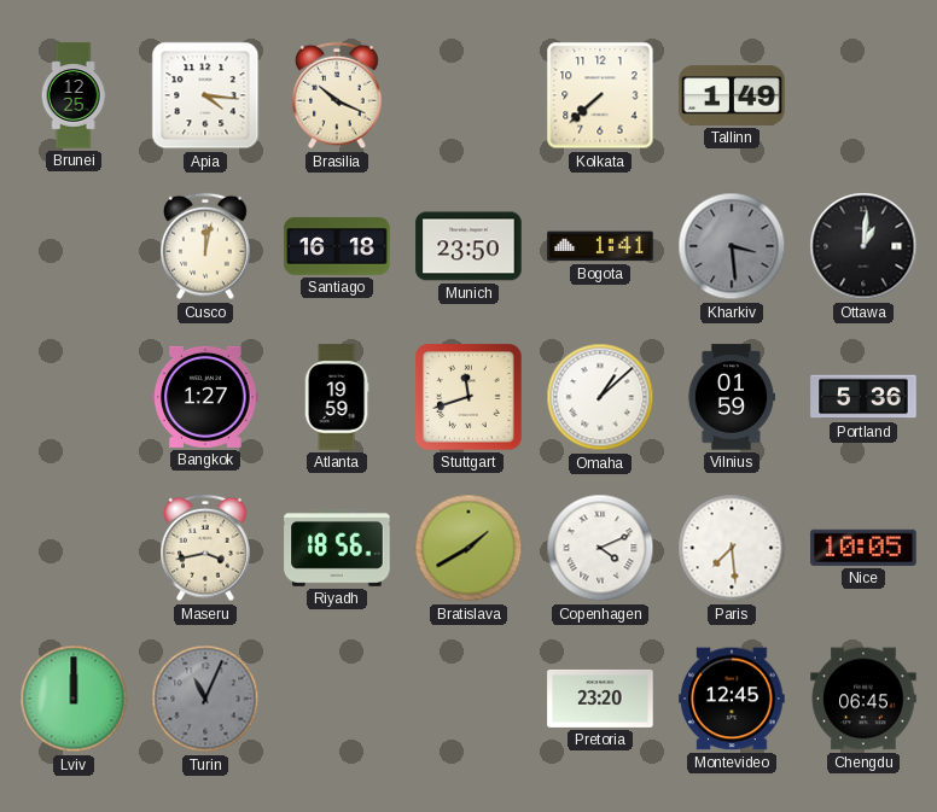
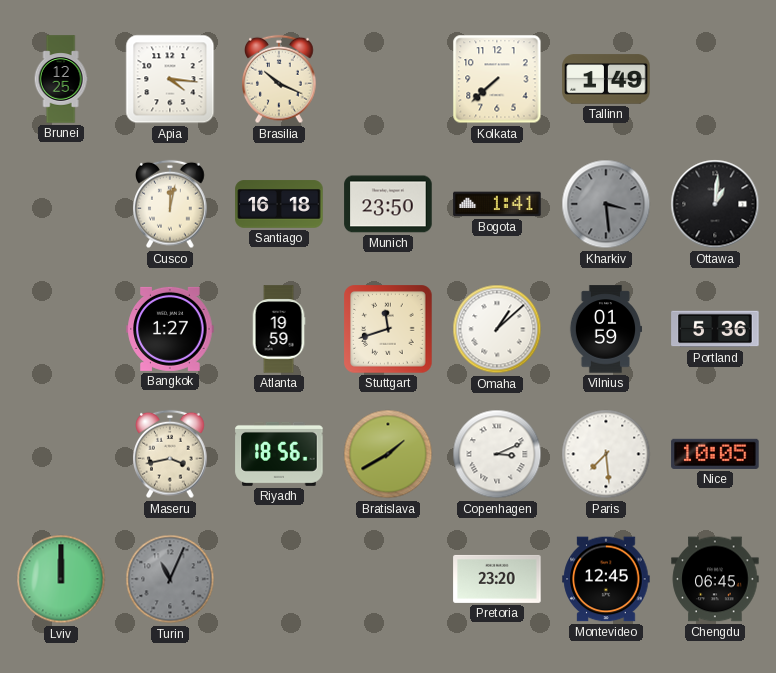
Copenhagen: 4:11 -> 3:11
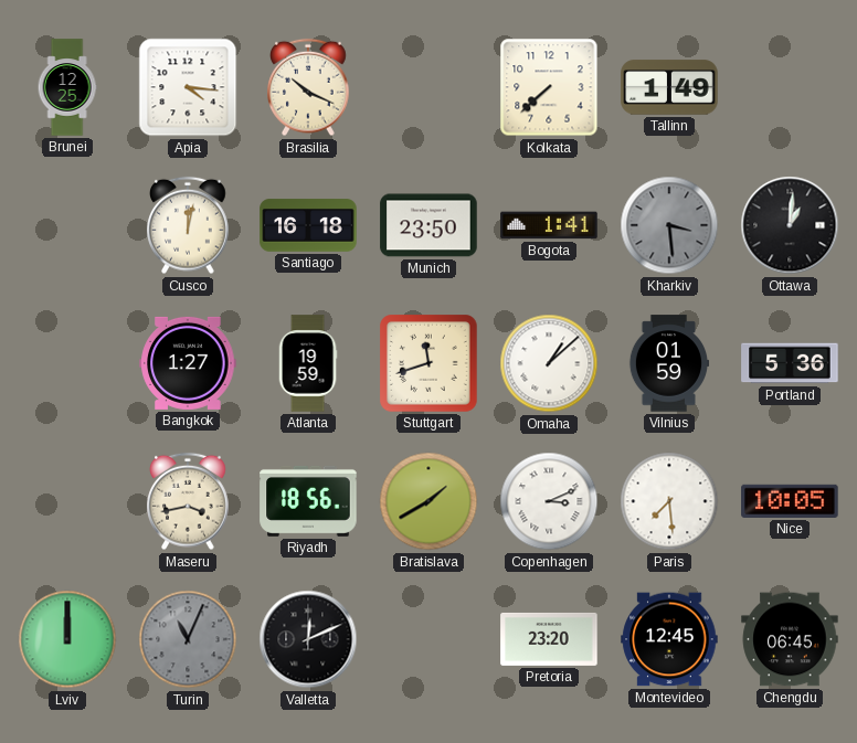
Valletta: none -> 12:11
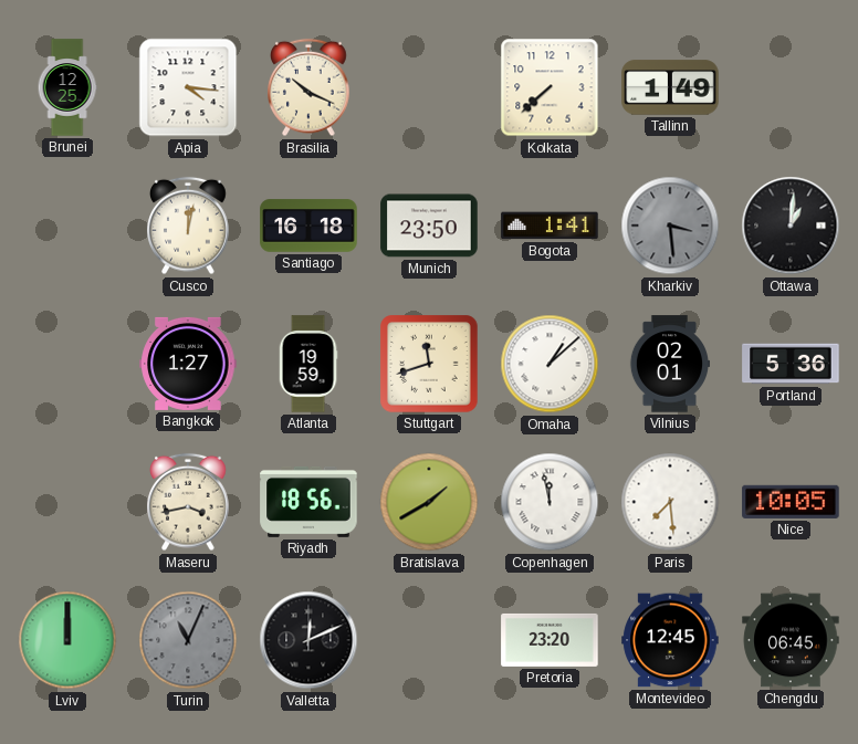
Vilnius: 01:59 -> 02:01
Copenhagen: 3:11 -> 11:58
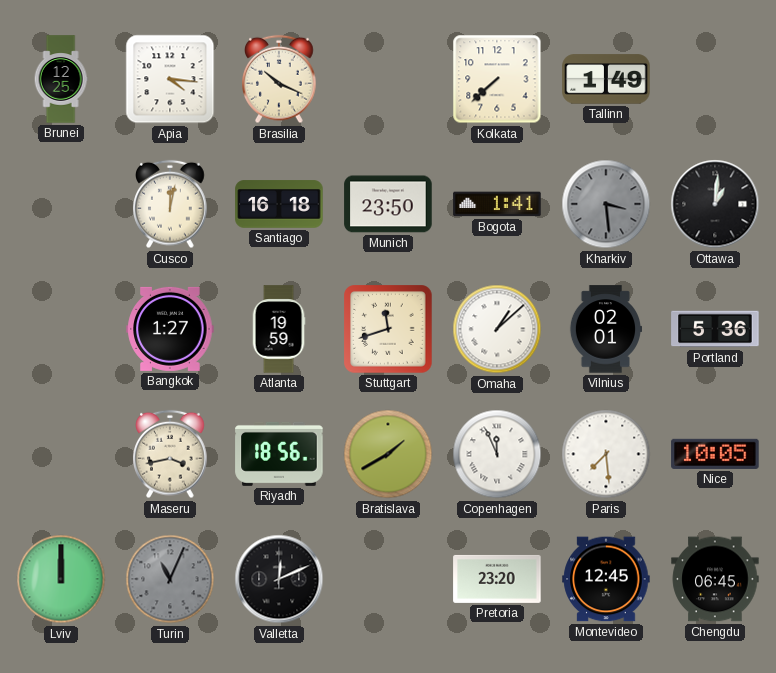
Copenhagen: 11:58 -> 11:56
